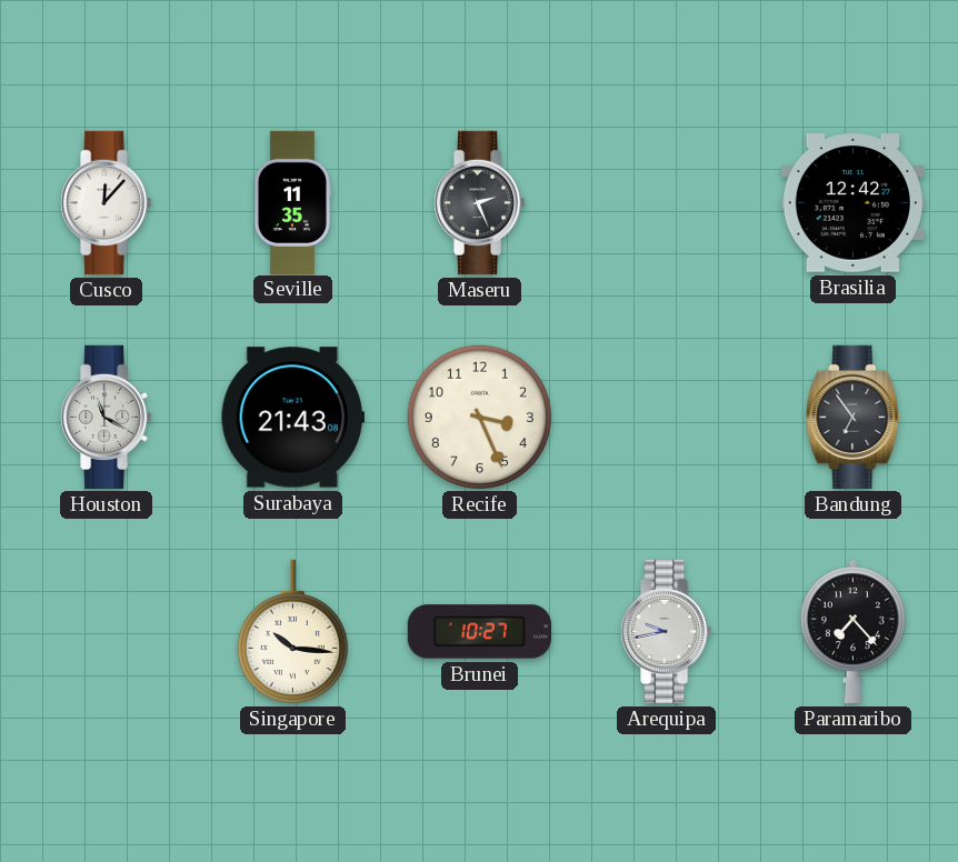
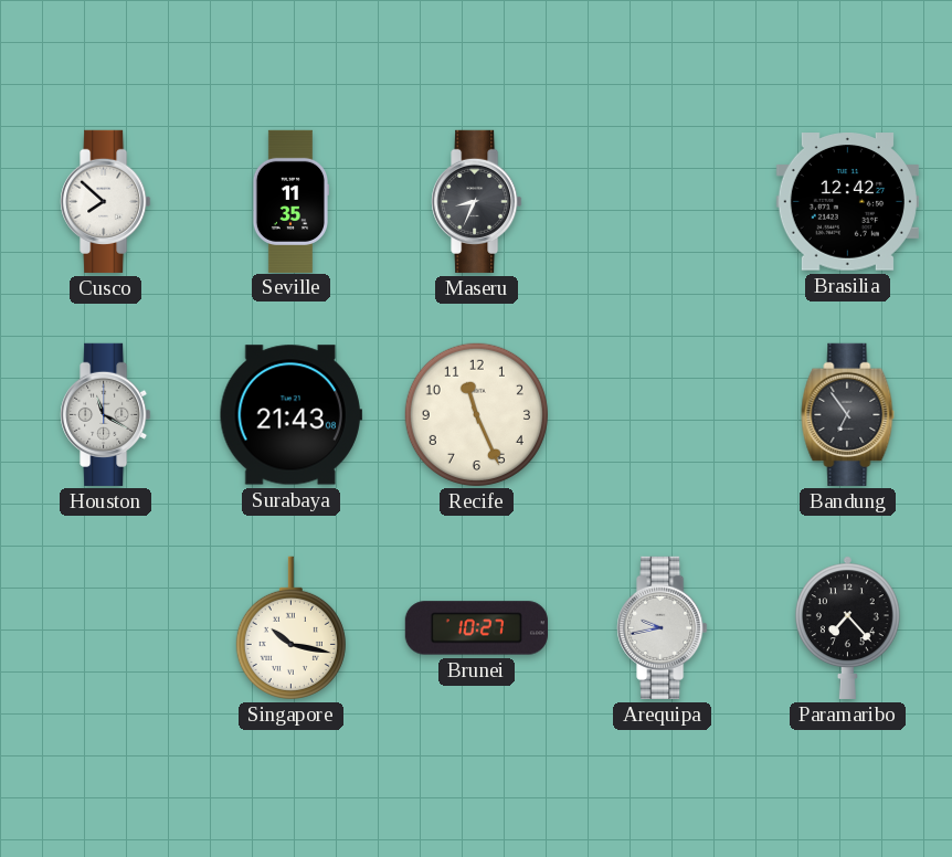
Cusco: 12:07 -> 7:52
Maseru: 2:26 -> 8:34
Recife: 3:26 -> 11:26
Singapore: 10:16 -> 10:17
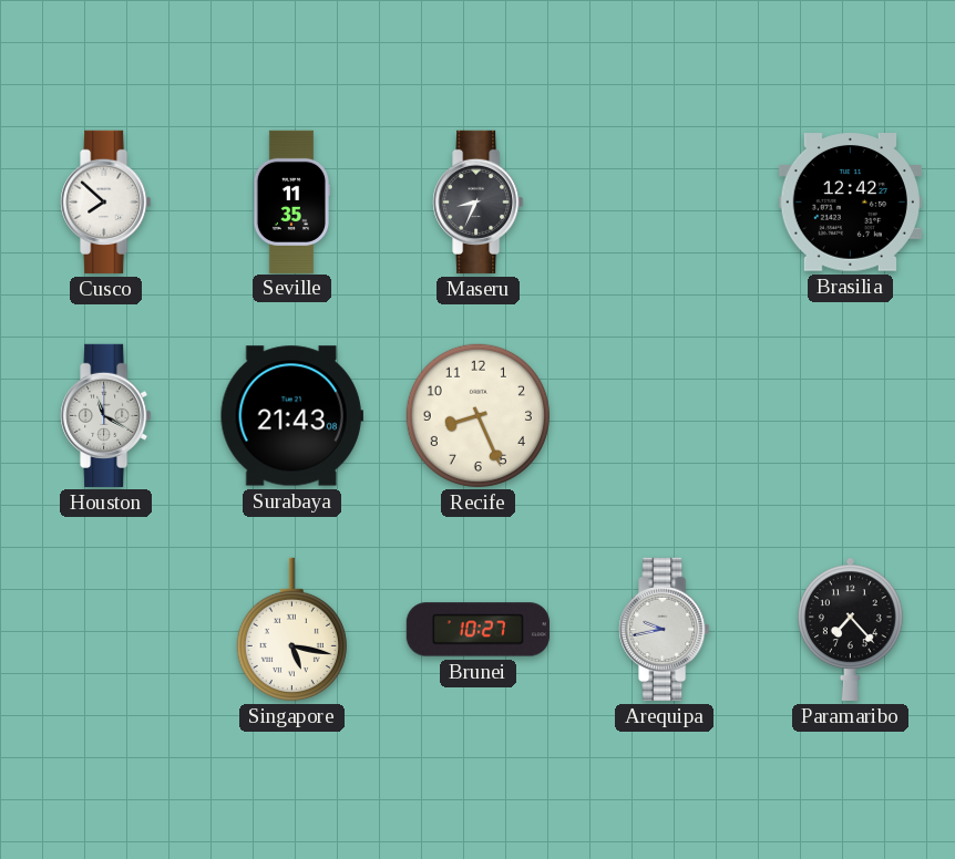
Recife: 11:26 -> 8:26
Bandung: 6:54 -> none
Singapore: 10:17 -> 5:17
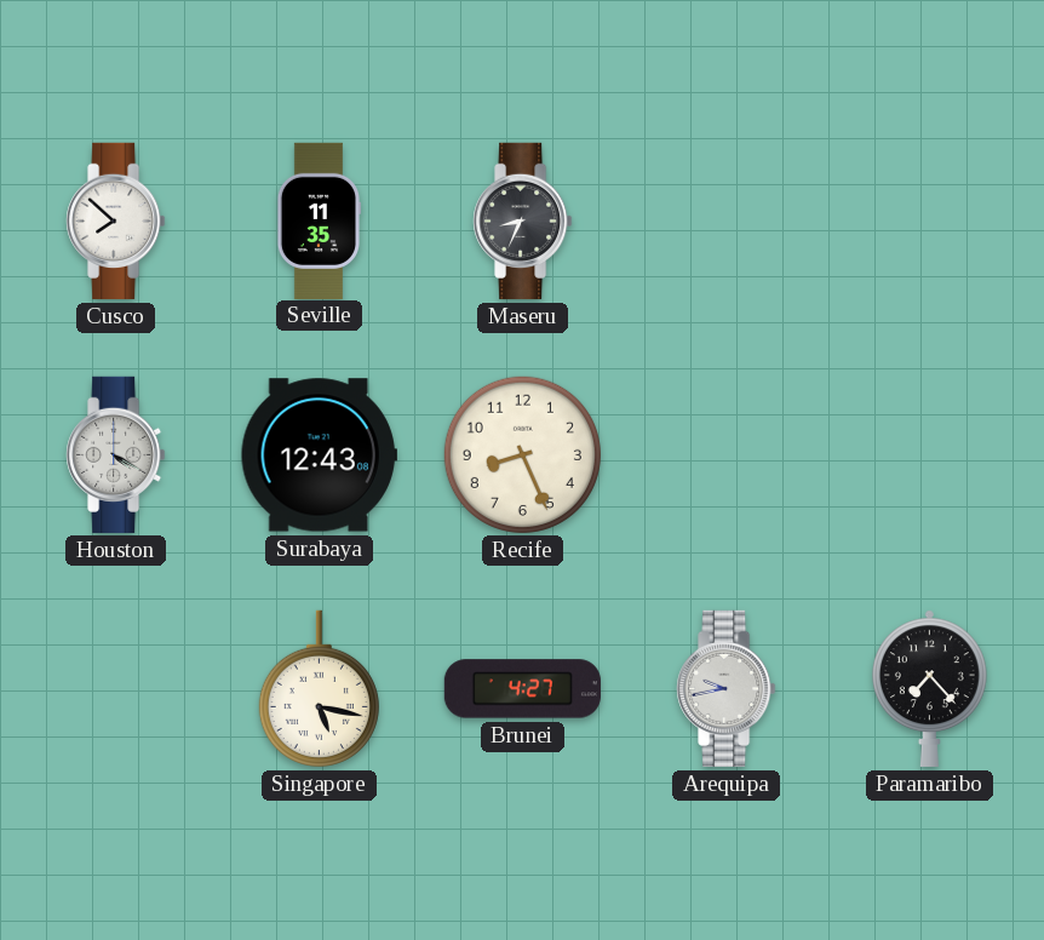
Brasilia: 12:42 -> none
Houston: 11:20 -> 4:20
Surabaya: 21:43 -> 12:43
Brunei: 10:27 -> 4:27
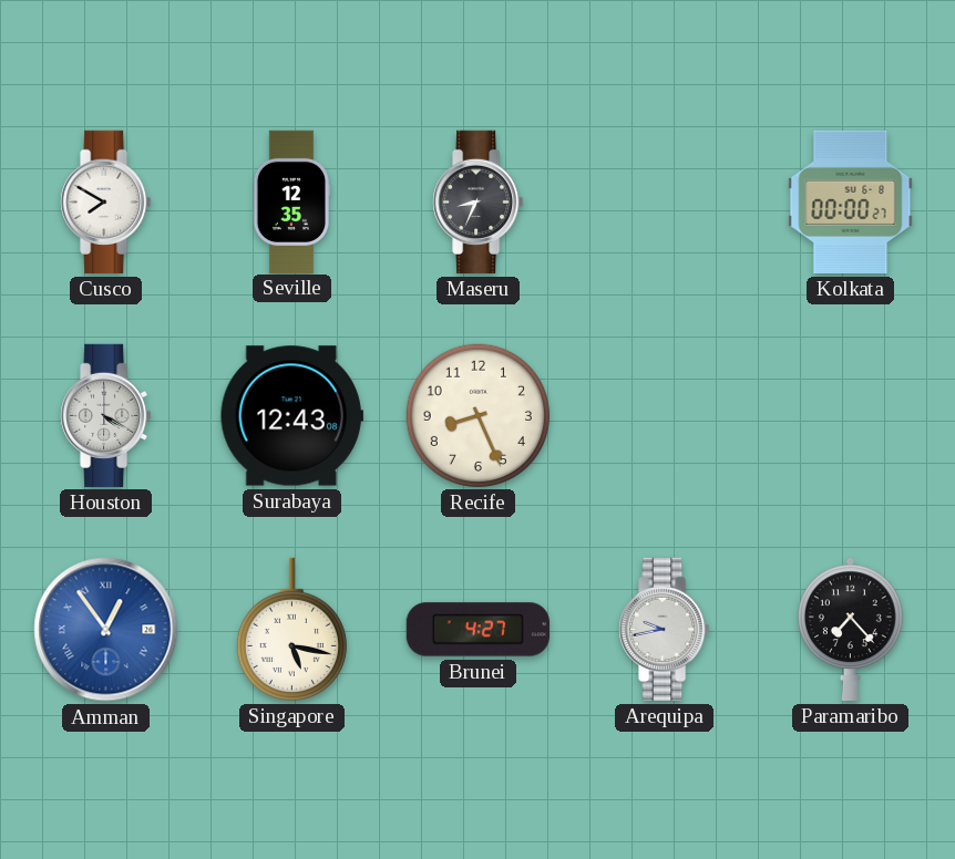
Cusco: 7:52 -> 7:50
Seville: 11:35 -> 12:35
Kolkata: none -> 00:00
Amman: none -> 12:54
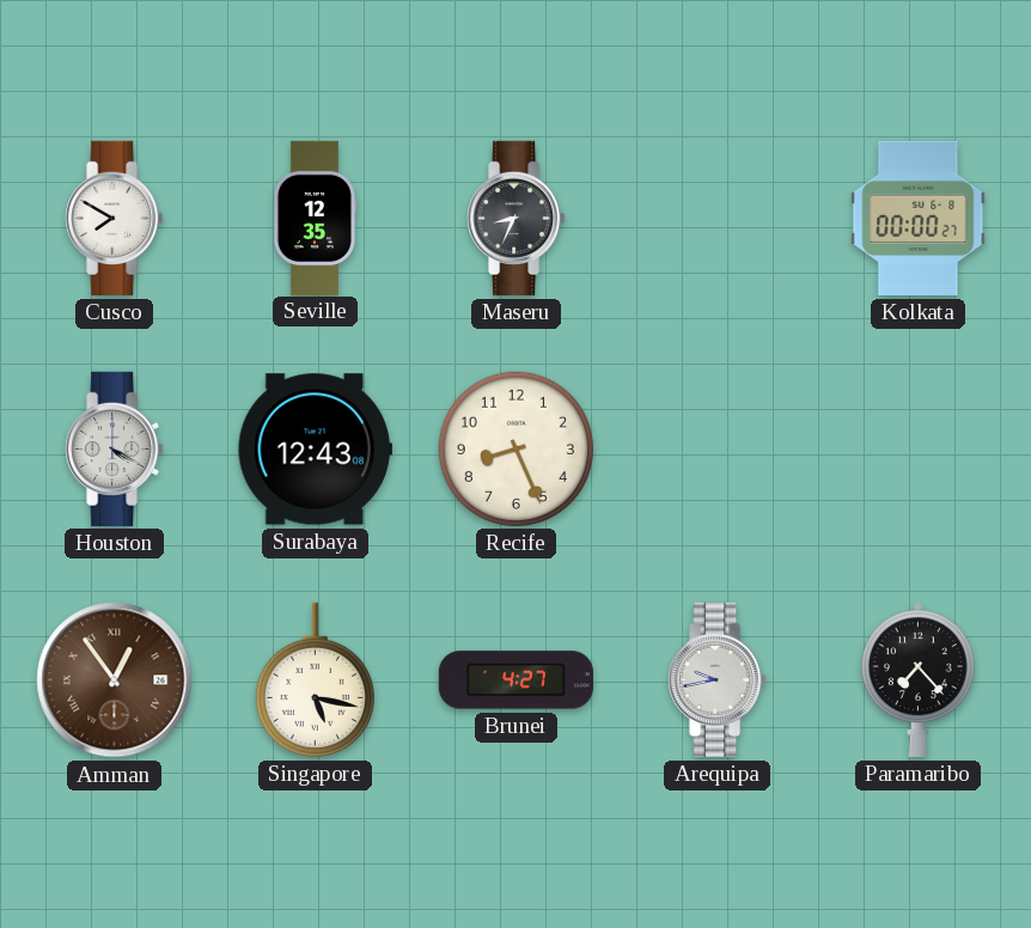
Amman dial: blue -> brown
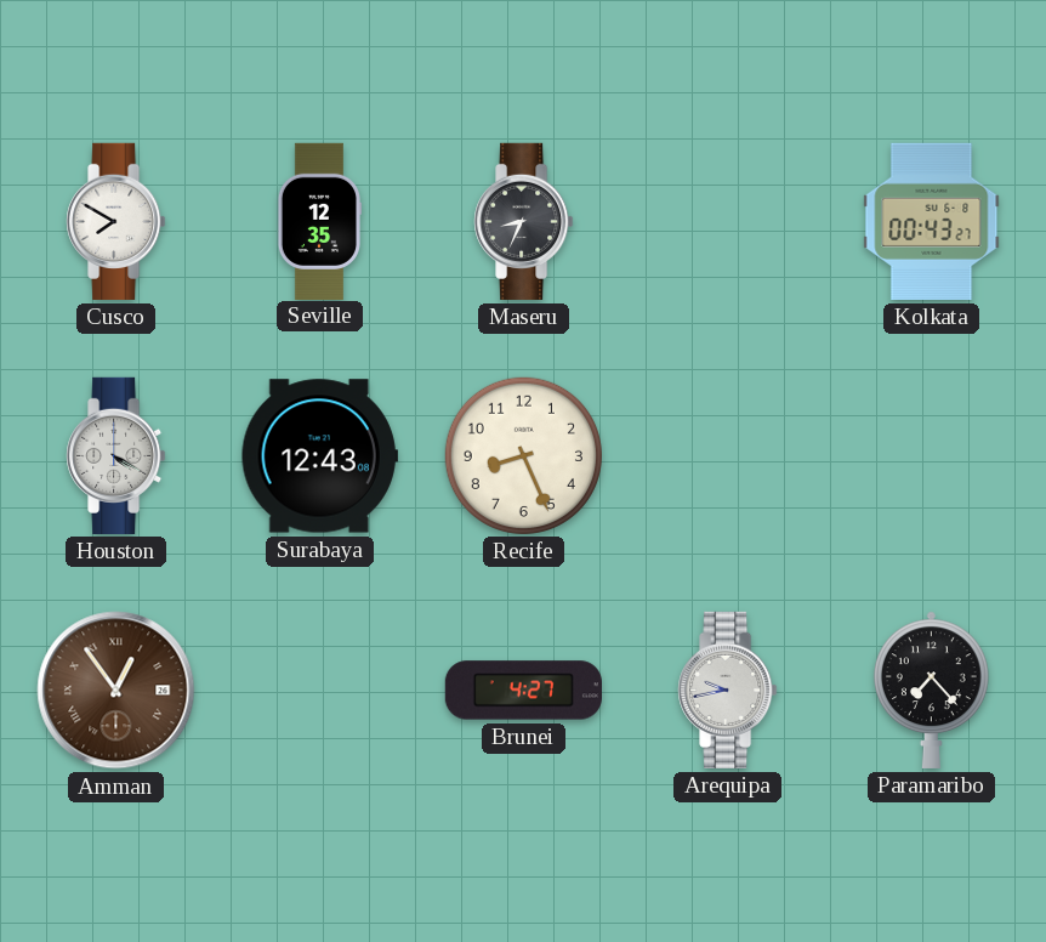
Kolkata: 00:00 -> 00:43
Singapore: 5:17 -> none
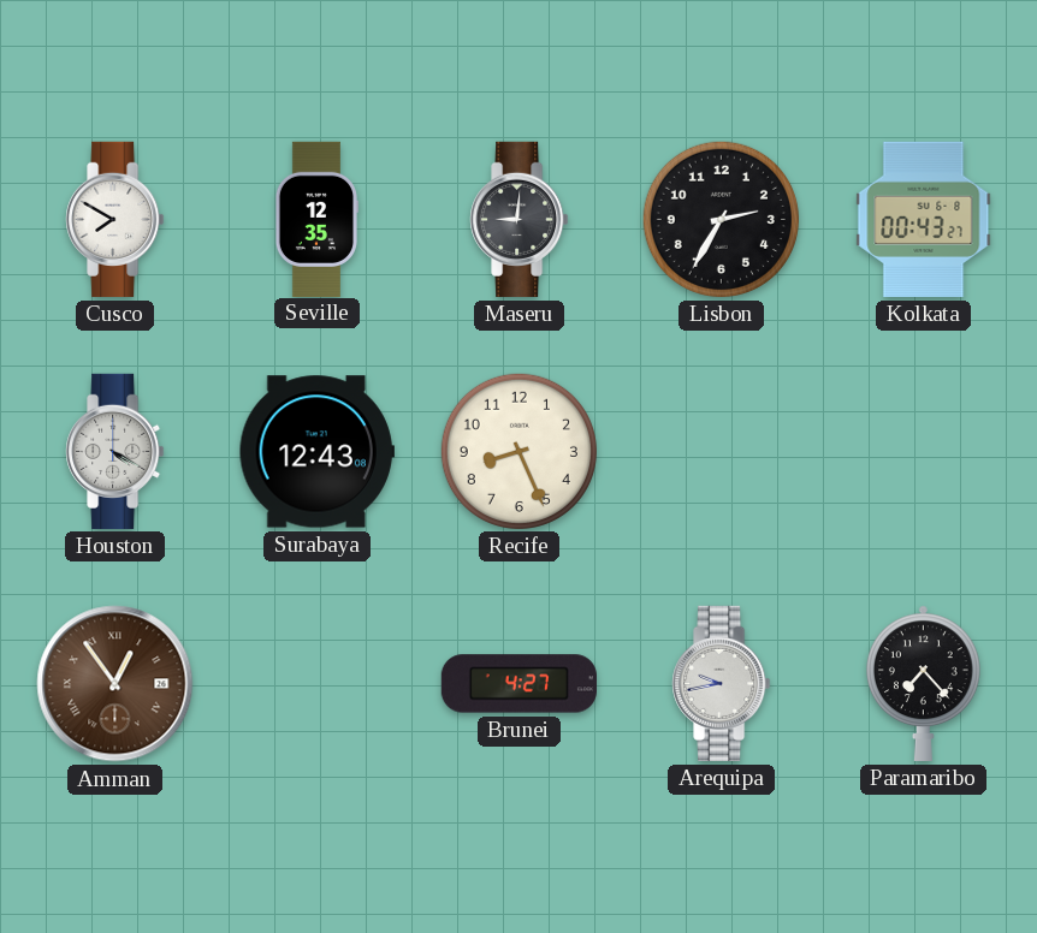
Maseru: 8:34 -> 9:01
Lisbon: none -> 2:35
